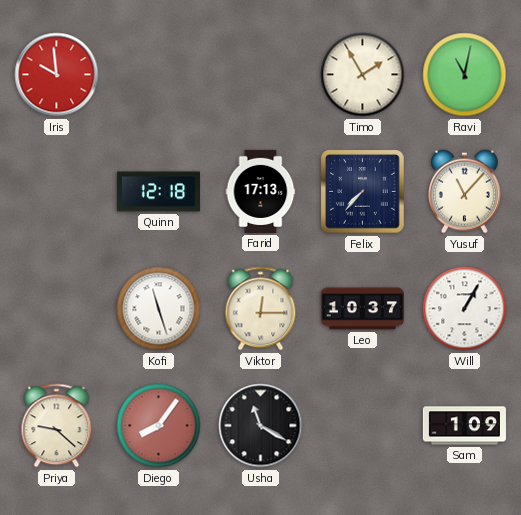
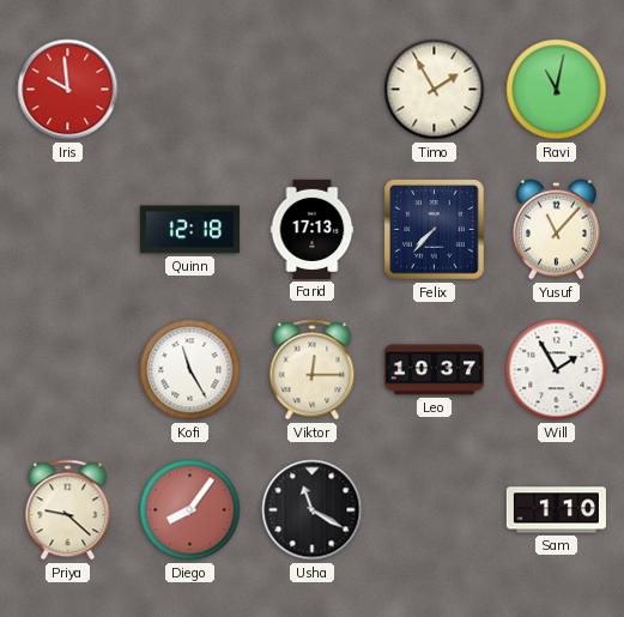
Kofi: 11:27 -> 11:25
Will: 1:05 -> 1:55
Sam: 1:09 -> 1:10
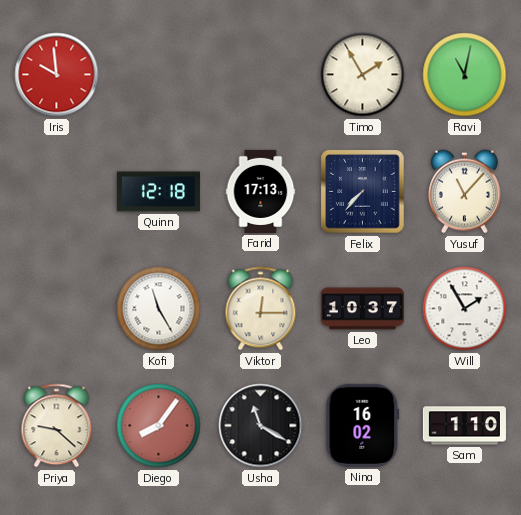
Nina: none -> 16:02
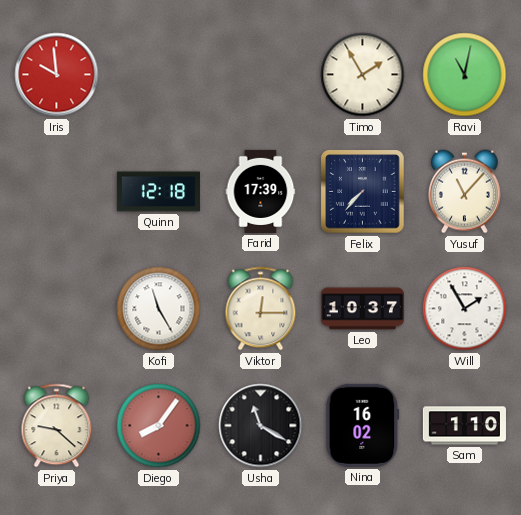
Farid: 17:13 -> 17:39
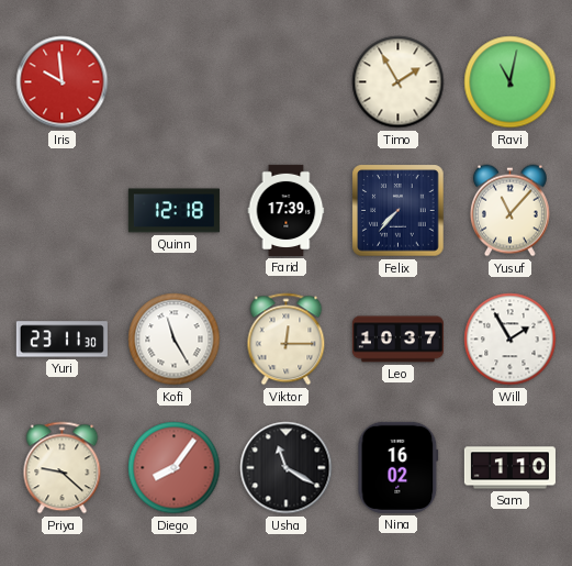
Yuri: none -> 23:11
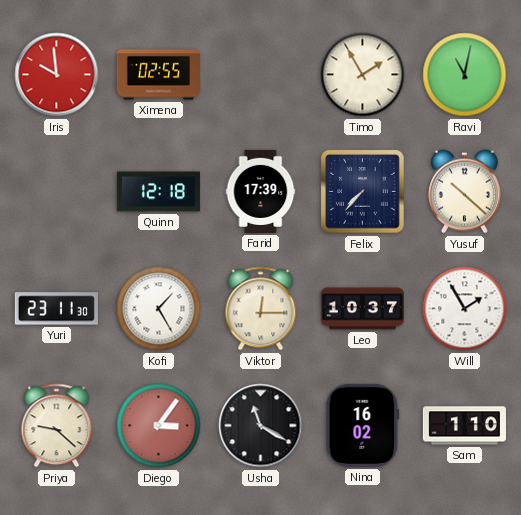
Ximena: none -> 02:55
Yusuf: 11:07 -> 10:22
Kofi: 11:25 -> 1:25
Diego: 8:06 -> 3:06
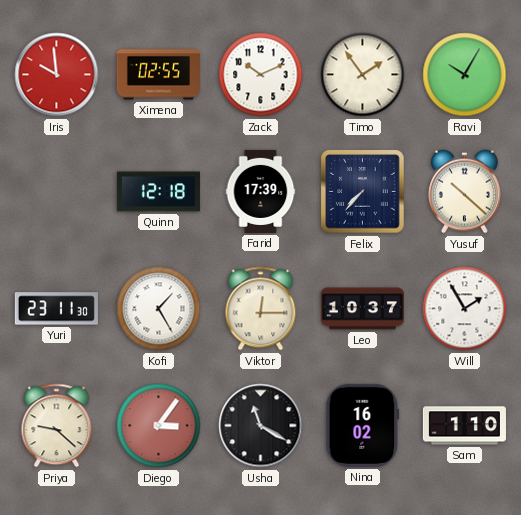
Zack: none -> 10:11
Timo: 1:55 -> 1:54
Ravi: 11:02 -> 10:05
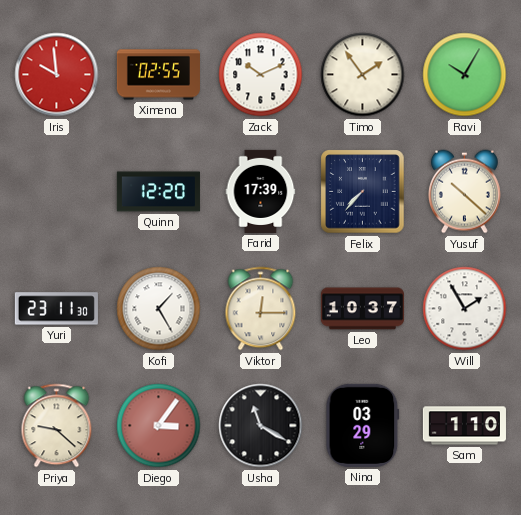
Quinn: 12:18 -> 12:20
Nina: 16:02 -> 03:29
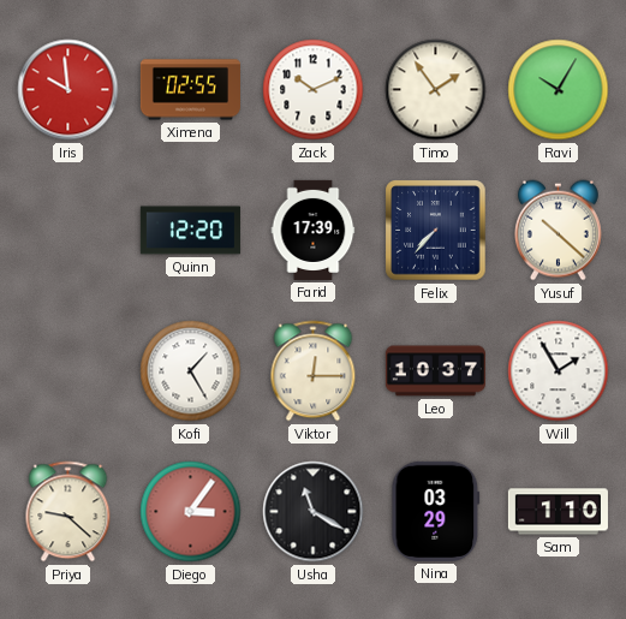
Yuri: 23:11 -> none
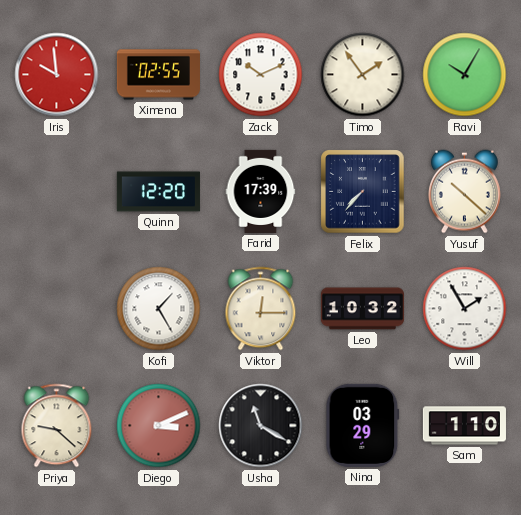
Leo: 10:37 -> 10:32
Diego: 3:06 -> 3:11
